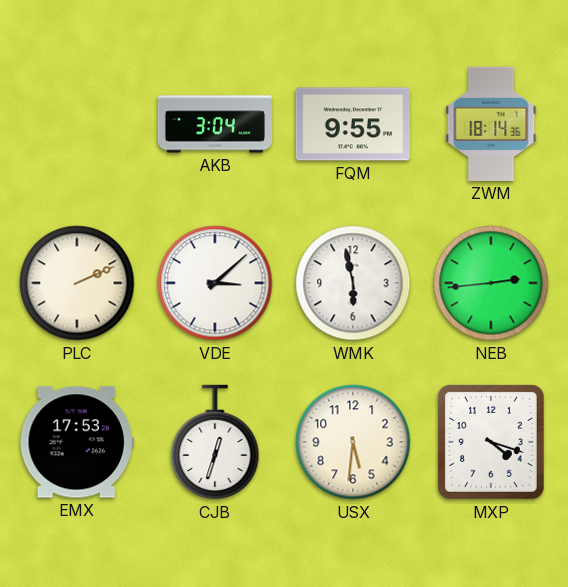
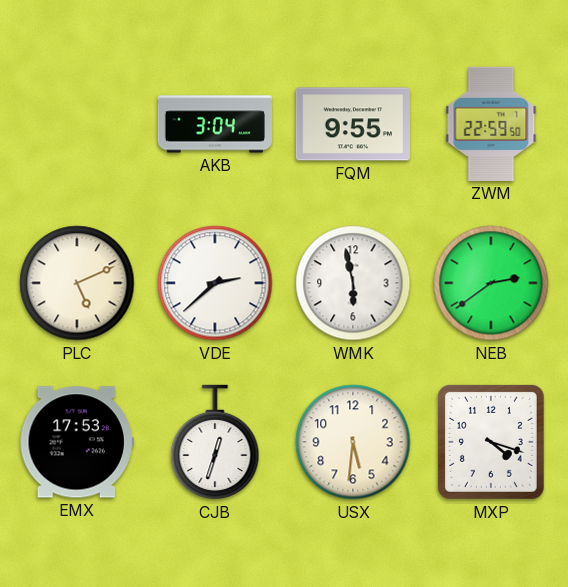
ZWM: 18:14 -> 22:59
PLC: 2:11 -> 5:11
VDE: 3:08 -> 2:38
NEB: 2:44 -> 2:39
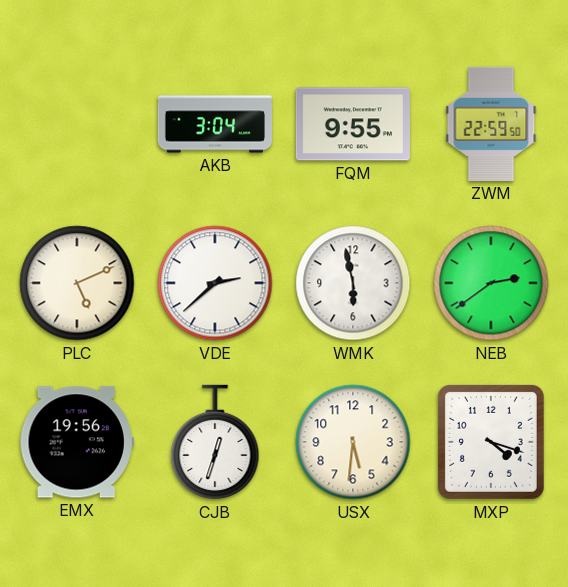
EMX: 17:53 -> 19:56
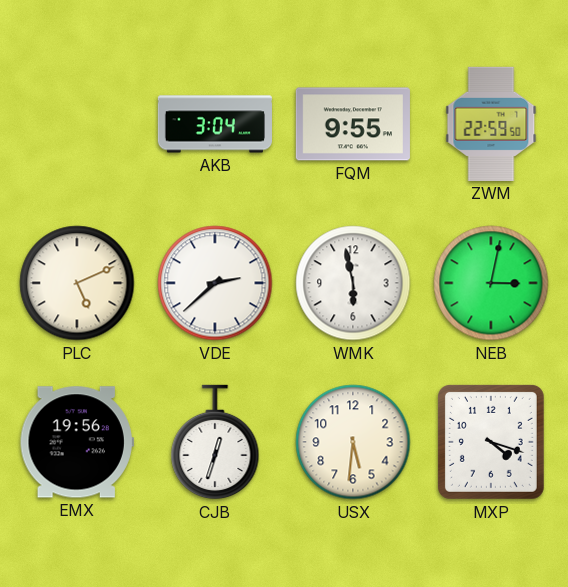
NEB: 2:39 -> 3:02
